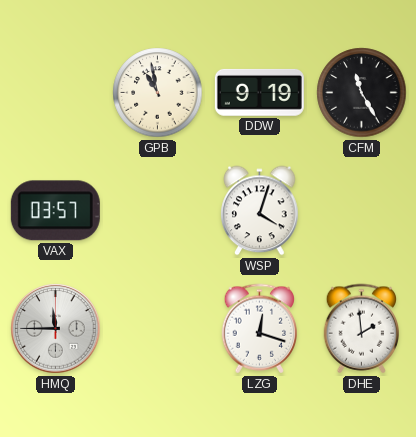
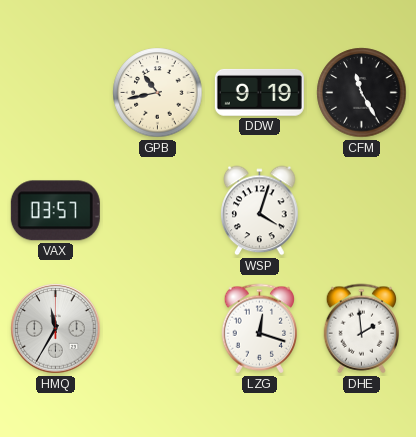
GPB: 10:58 -> 10:43
HMQ: 11:45 -> 11:35
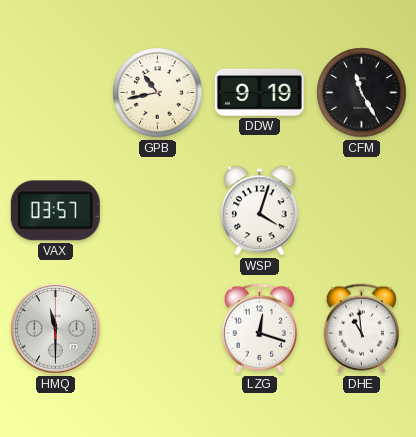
HMQ: 11:35 -> 11:30
DHE: 1:59 -> 10:59
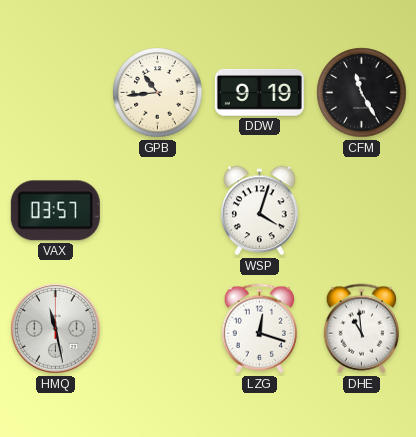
GPB: 10:43 -> 10:44
HMQ: 11:30 -> 11:28
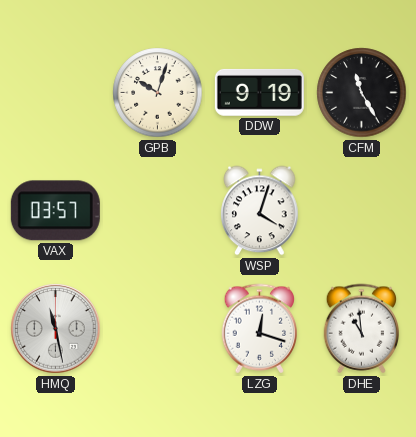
GPB: 10:44 -> 10:03
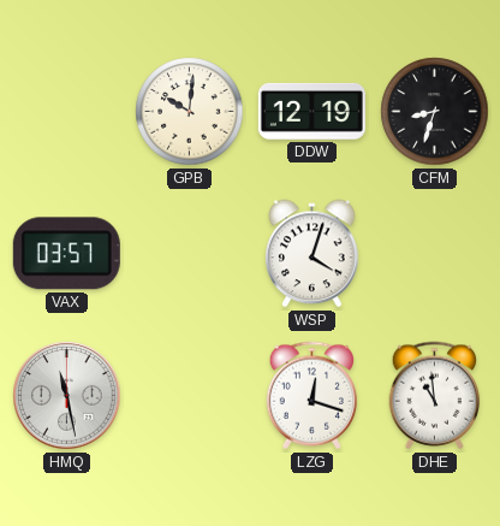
GPB: 10:03 -> 10:01
DDW: 9:19 -> 12:19
CFM: 11:25 -> 8:33
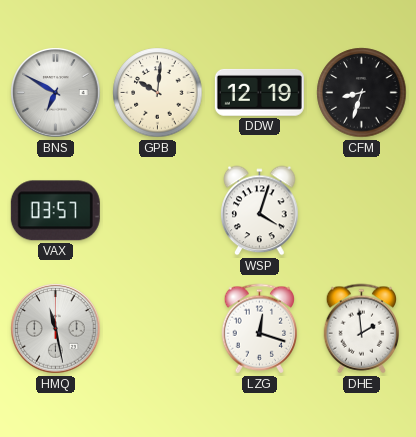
BNS: none -> 6:50
DHE: 10:59 -> 1:59
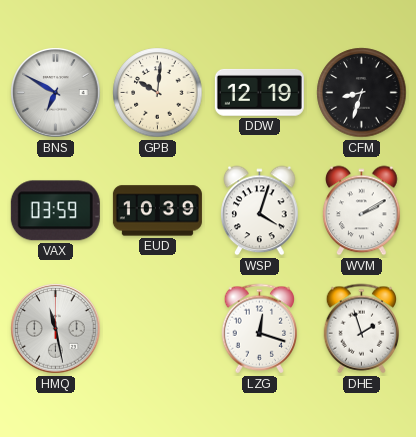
VAX: 03:57 -> 03:59
EUD: none -> 10:39
WVM: none -> 2:10
DHE: 1:59 -> 1:57
